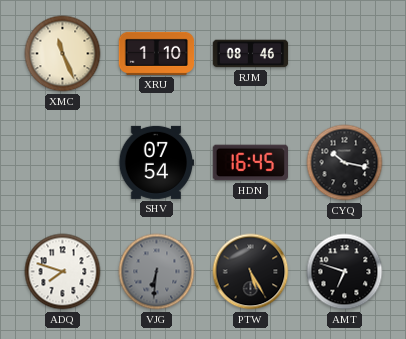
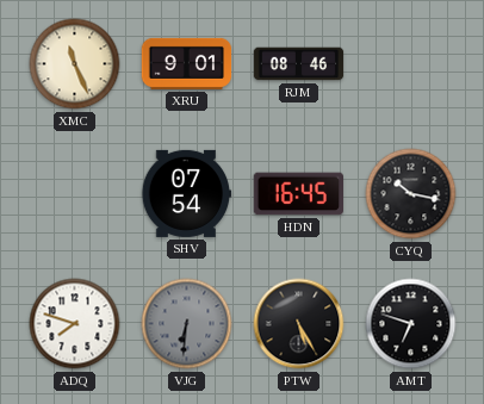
XRU: 1:10 -> 9:01
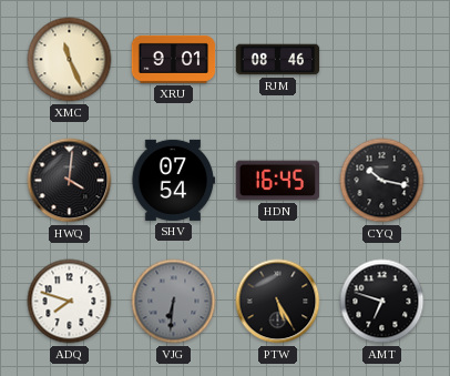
HWQ: none -> 4:01
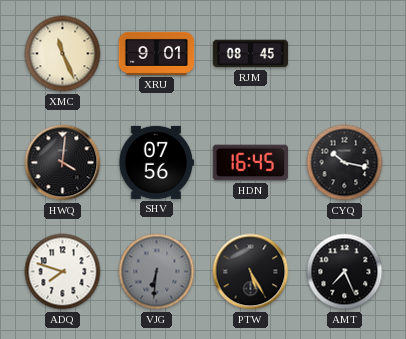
RJM: 08:46 -> 08:45
SHV: 07:54 -> 07:56
AMT: 6:48 -> 7:26
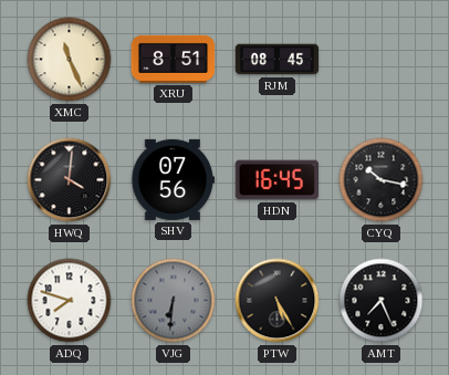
XRU: 9:01 -> 8:51
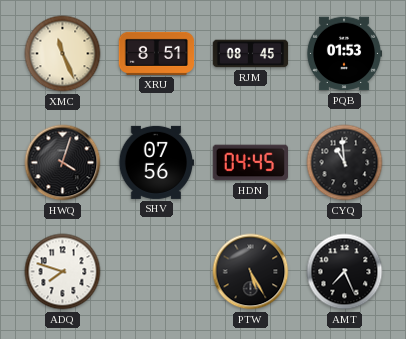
PQB: none -> 01:53
HWQ: 4:01 -> 4:03
HDN: 16:45 -> 04:45
CYQ: 10:17 -> 10:59
VJG: 6:31 -> none
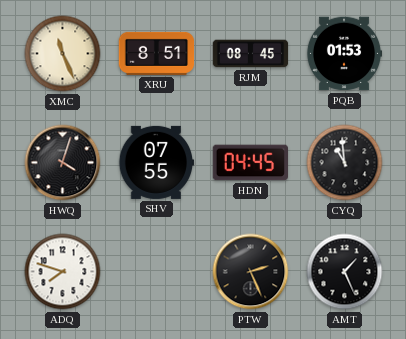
SHV: 07:56 -> 07:55
PTW: 5:25 -> 2:26
AMT: 7:26 -> 1:26
